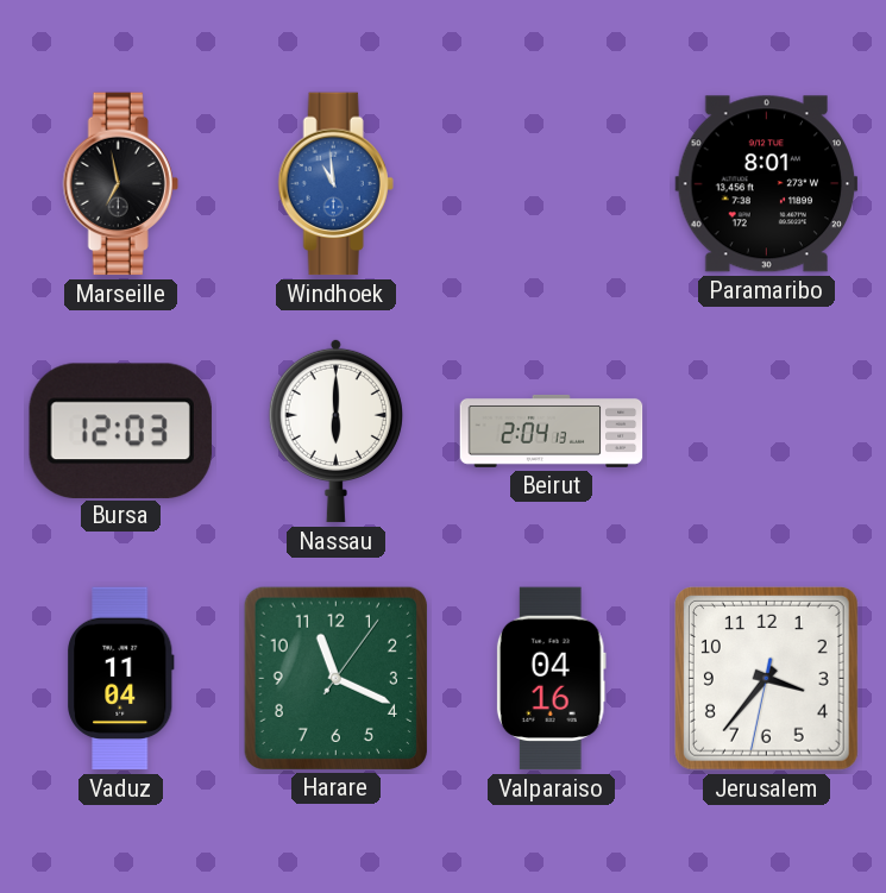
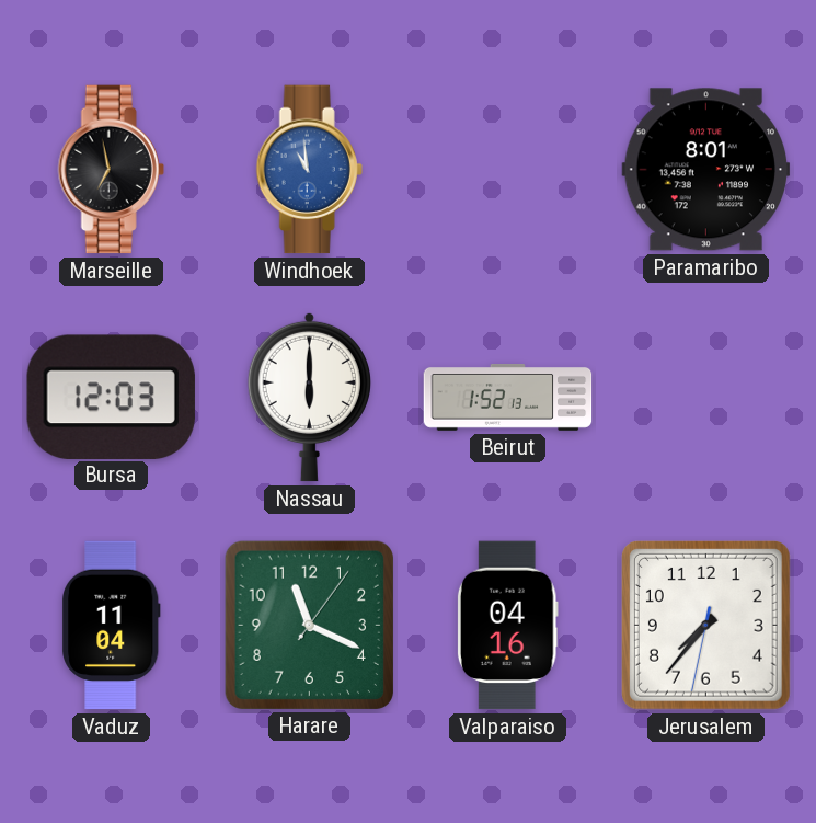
Beirut: 2:04 -> 1:52
Jerusalem: 3:36 -> 7:36
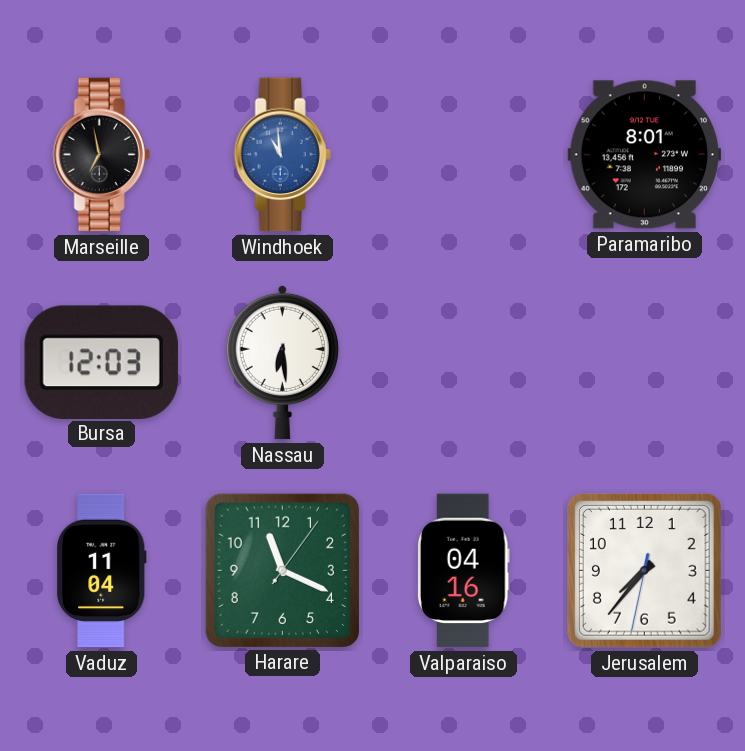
Nassau: 6:00 -> 6:29
Beirut: 1:52 -> none
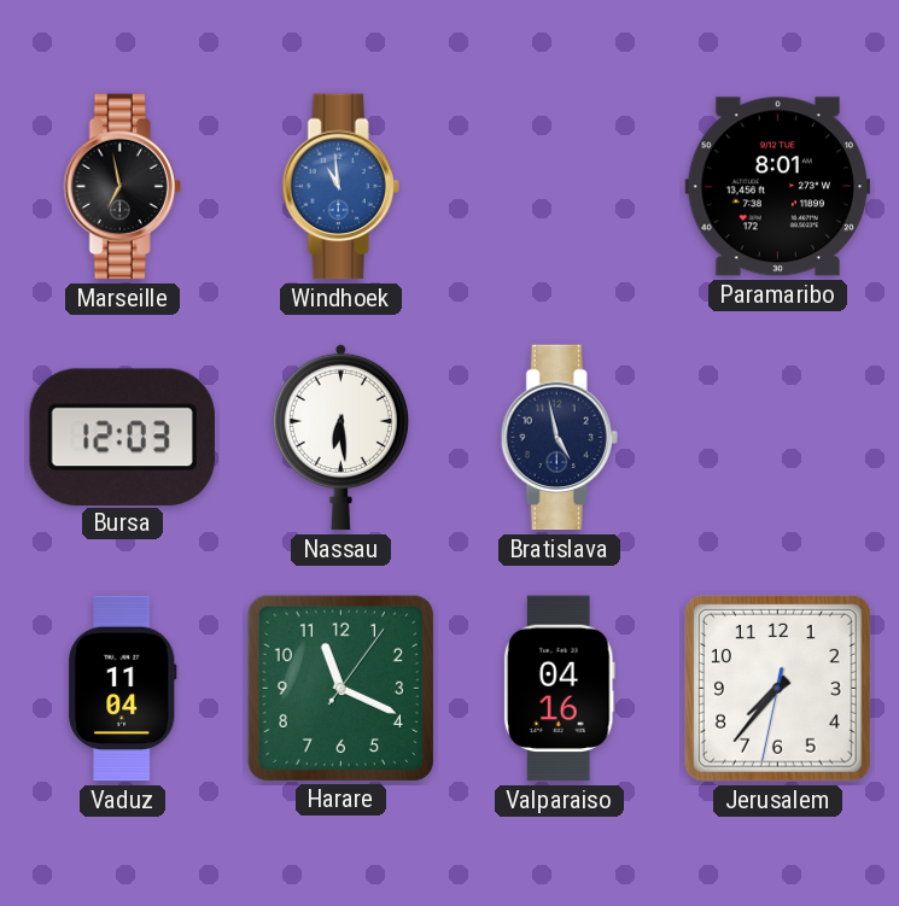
Bratislava: none -> 4:58
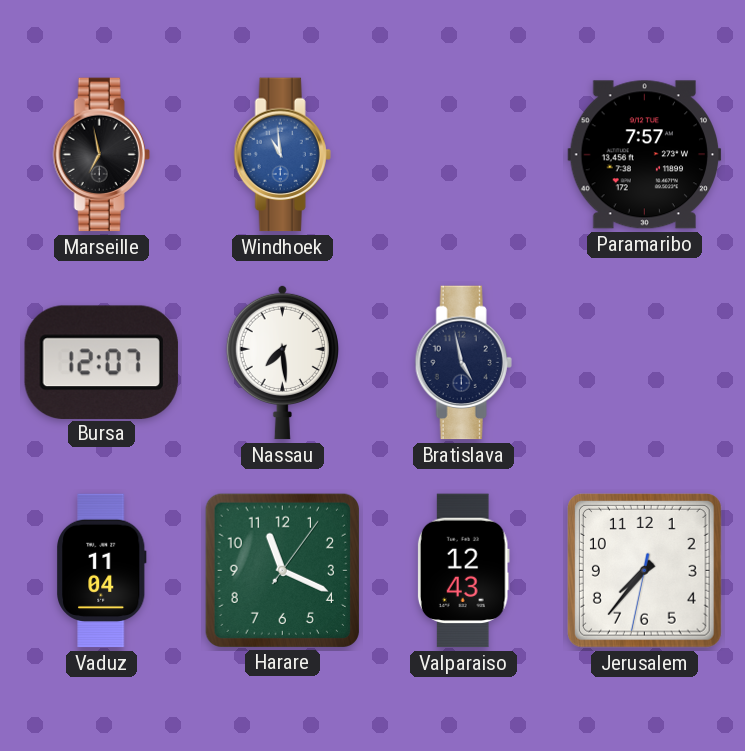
Paramaribo: 8:01 -> 7:57
Bursa: 12:03 -> 12:07
Nassau: 6:29 -> 7:29
Valparaiso: 04:16 -> 12:43
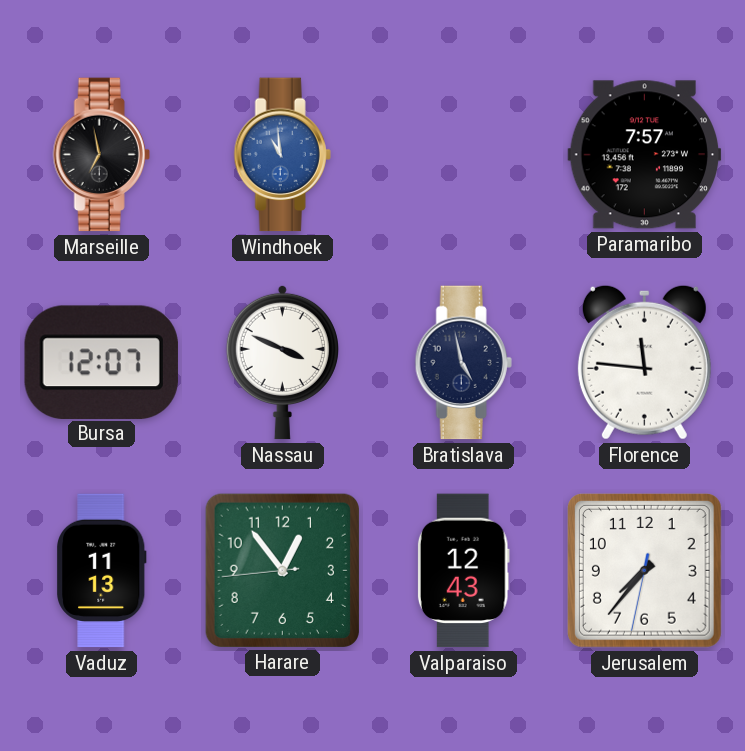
Nassau: 7:29 -> 3:49
Florence: none -> 11:46
Vaduz: 11:04 -> 11:13
Harare: 11:19 -> 12:53
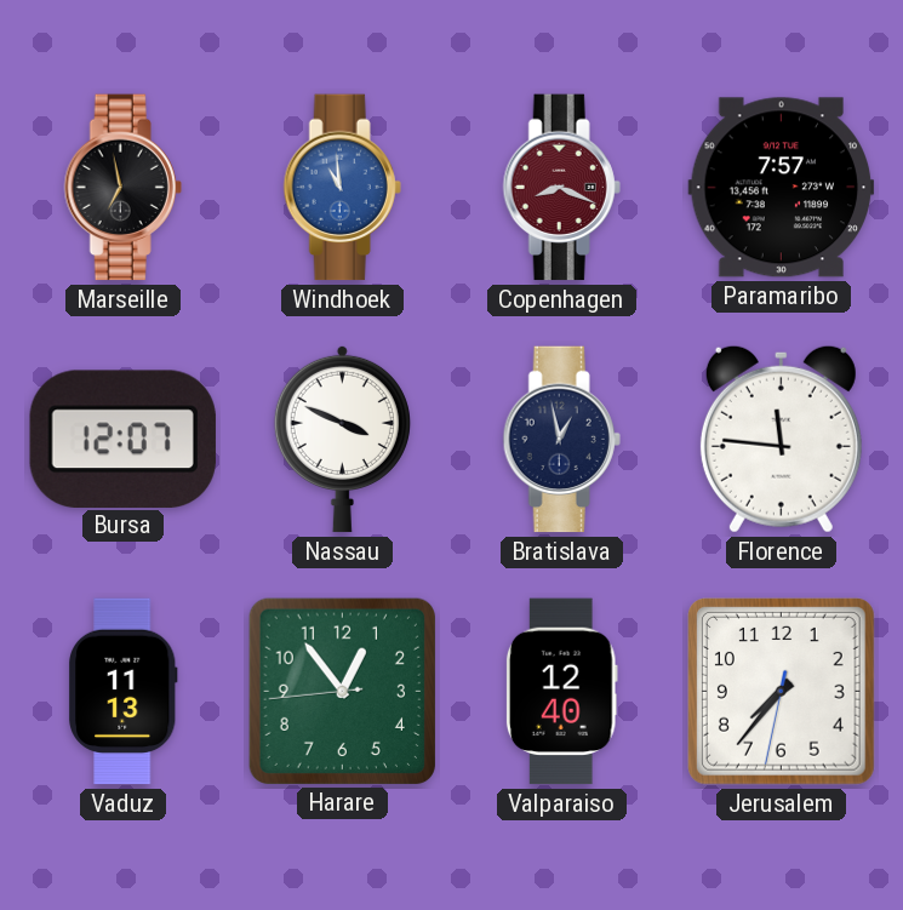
Copenhagen: none -> 8:19
Bratislava: 4:58 -> 12:58
Valparaiso: 12:43 -> 12:40
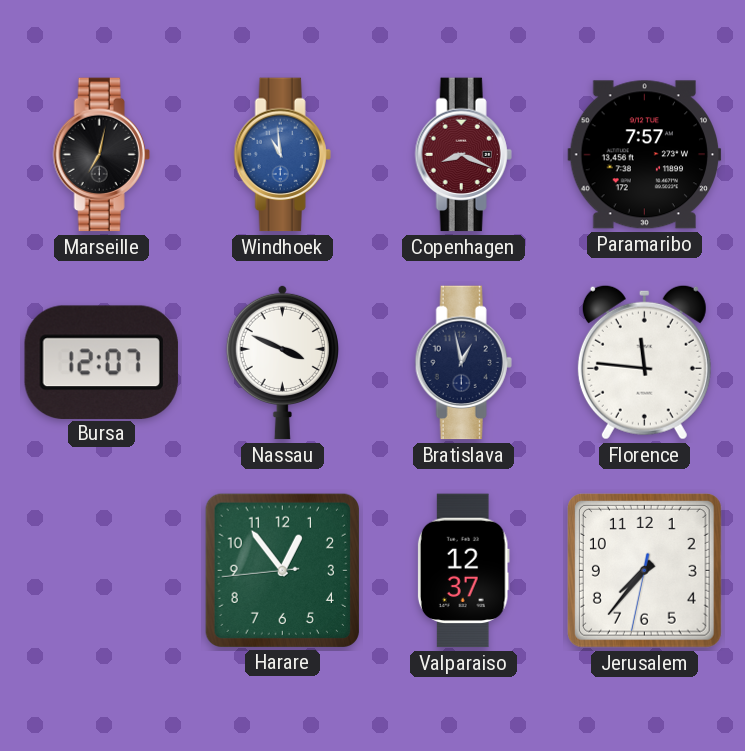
Marseille: 6:58 -> 7:02
Vaduz: 11:13 -> none
Valparaiso: 12:40 -> 12:37
